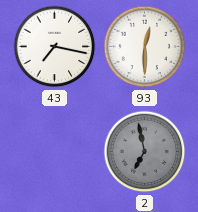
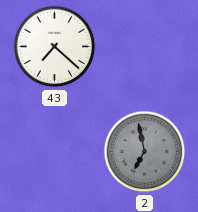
43: 7:17 -> 7:22
93: 12:30 -> none
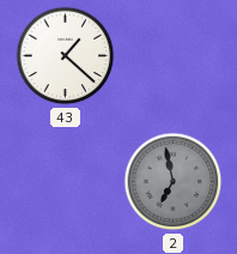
43: 7:22 -> 1:22
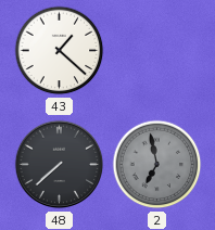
48: none -> 7:38
